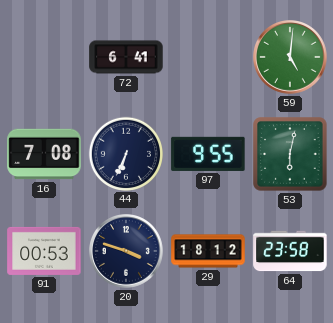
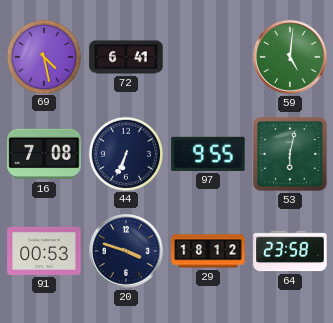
69: none -> 4:28
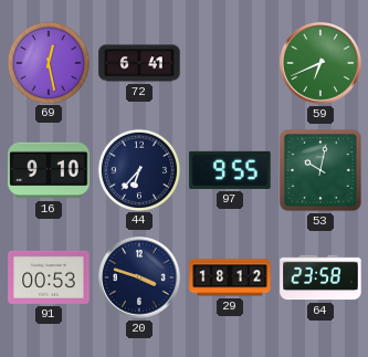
69: 4:28 -> 12:28
59: 5:01 -> 6:41
16: 7:08 -> 9:10
44: 6:34 -> 6:37
53: 6:02 -> 10:02
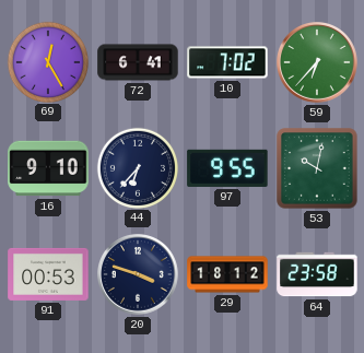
69: 12:28 -> 12:25
10: none -> 7:02
59: 6:41 -> 6:37
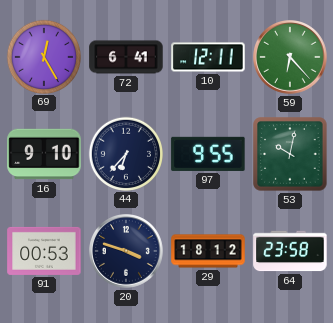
10: 7:02 -> 12:11
59: 6:37 -> 6:23
